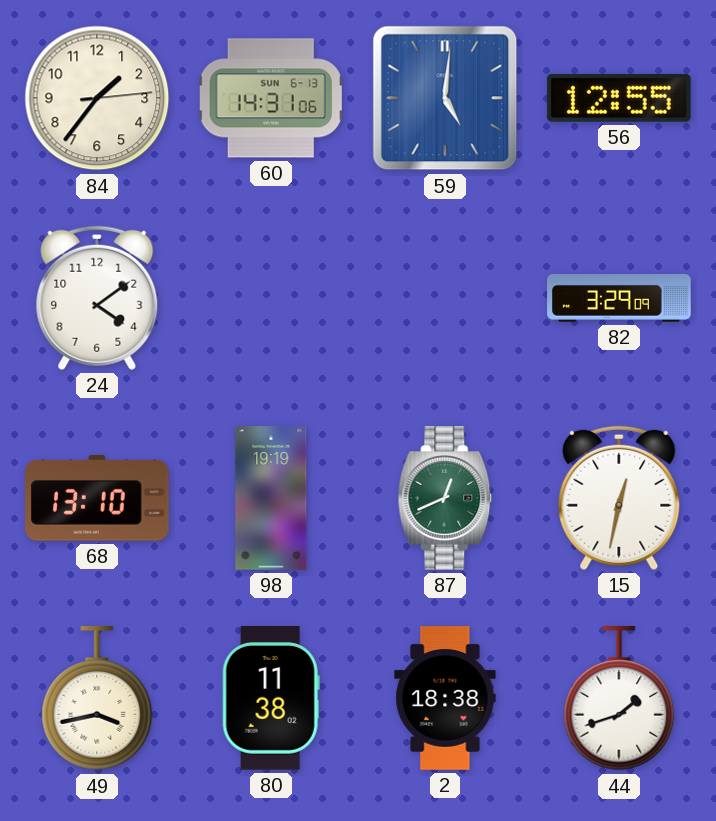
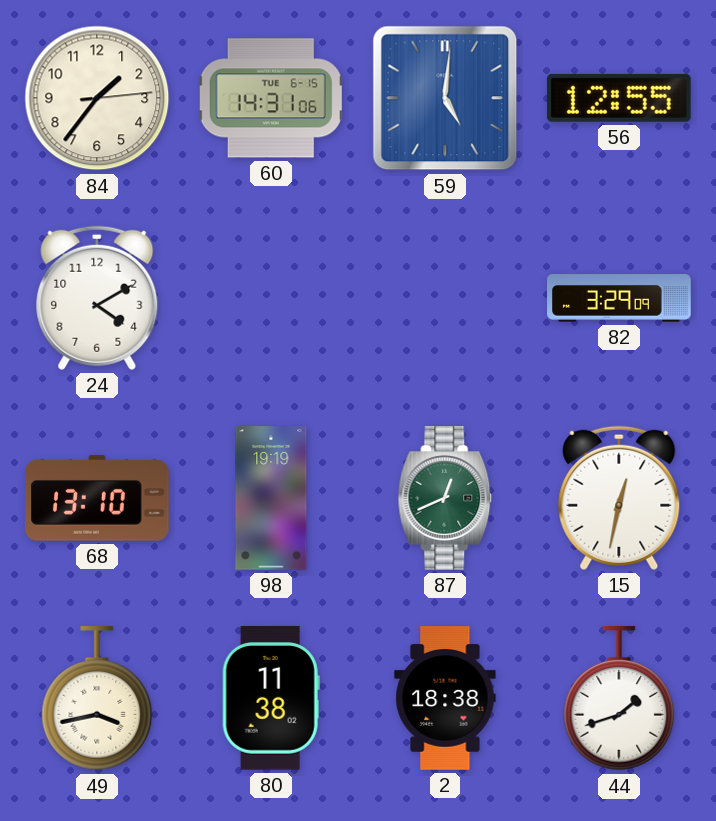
60 date: SUN 6-13 -> TUE 6-15
24: 4:09 -> 4:10
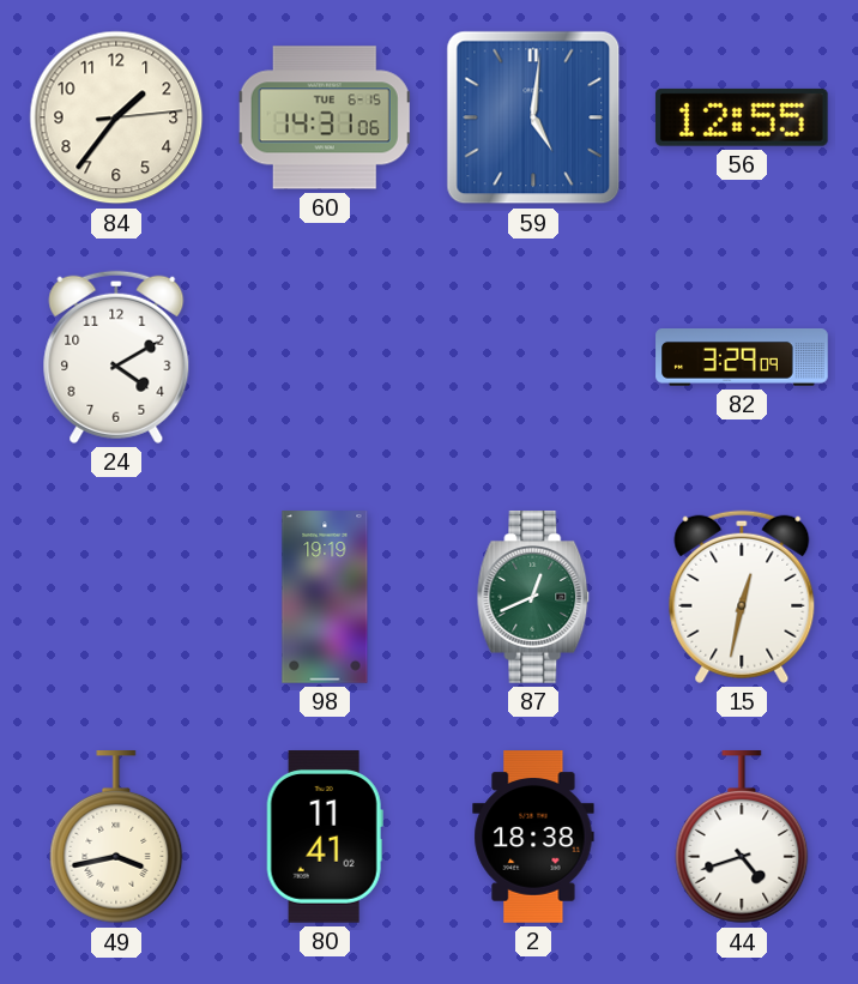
68: 13:10 -> none
80: 11:38 -> 11:41
44: 1:42 -> 4:42
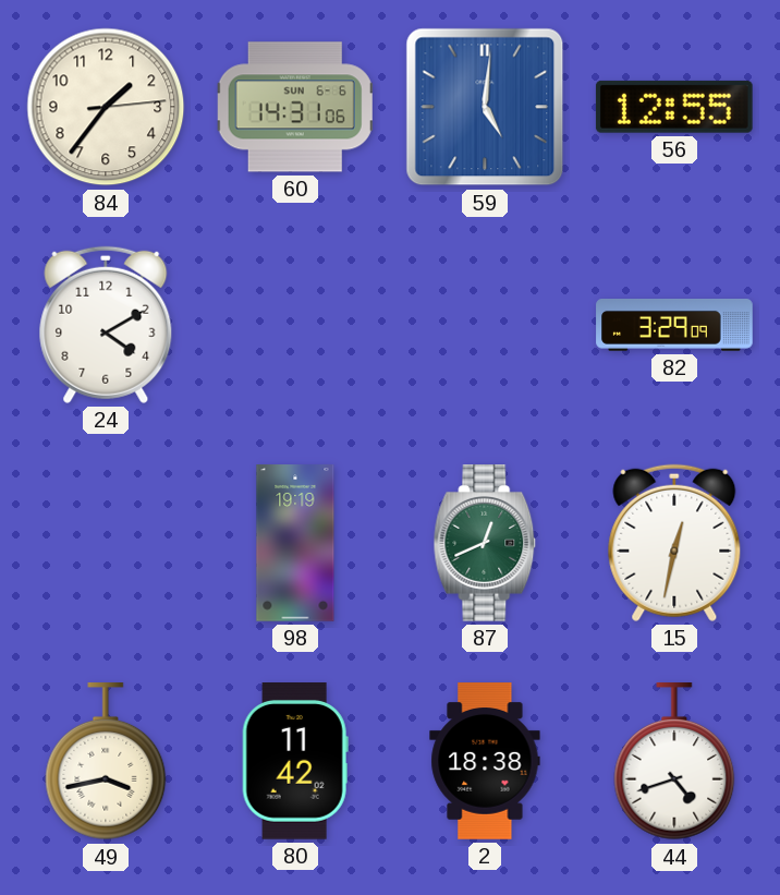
60 date: TUE 6-15 -> SUN 6-6
80: 11:41 -> 11:42
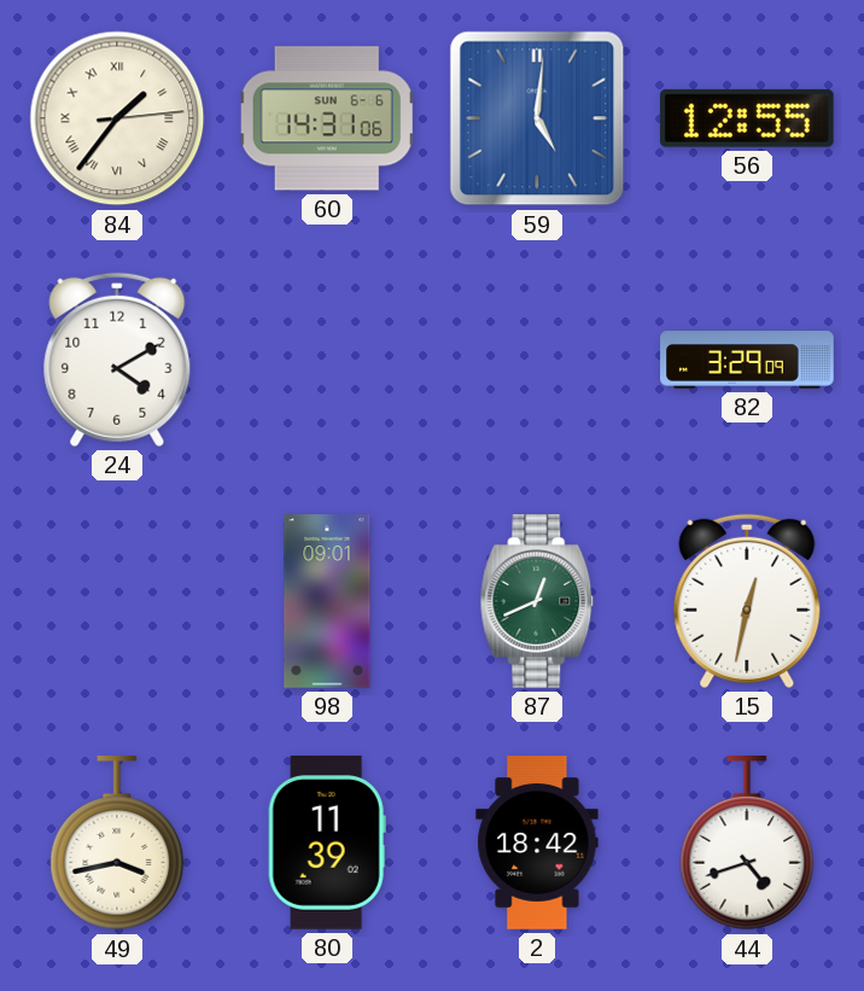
84 numerals: Arabic -> Roman
98: 19:19 -> 09:01
80: 11:42 -> 11:39
2: 18:38 -> 18:42
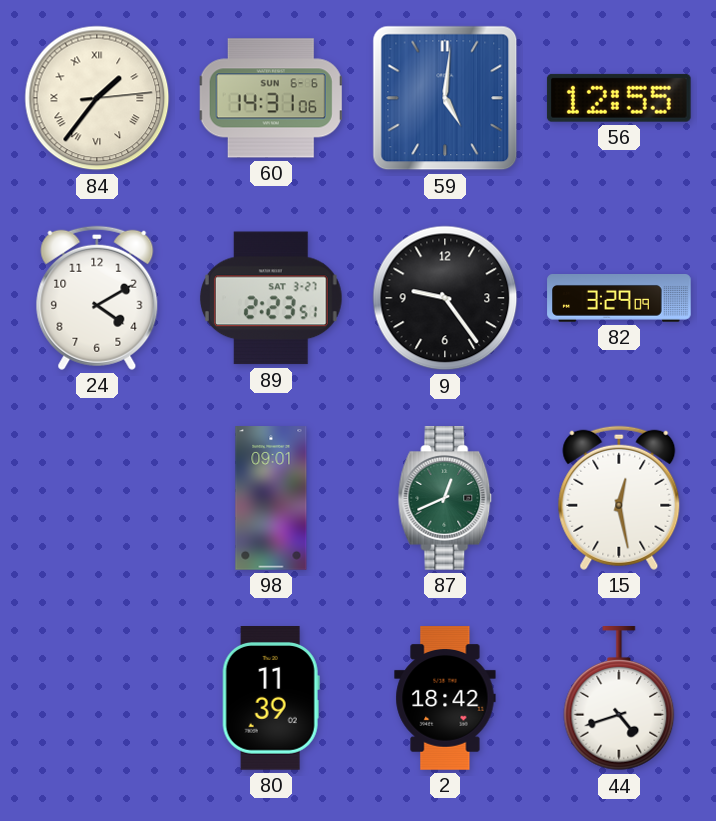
89: none -> 2:23
9: none -> 9:24
15: 12:32 -> 12:28
49: 3:43 -> none
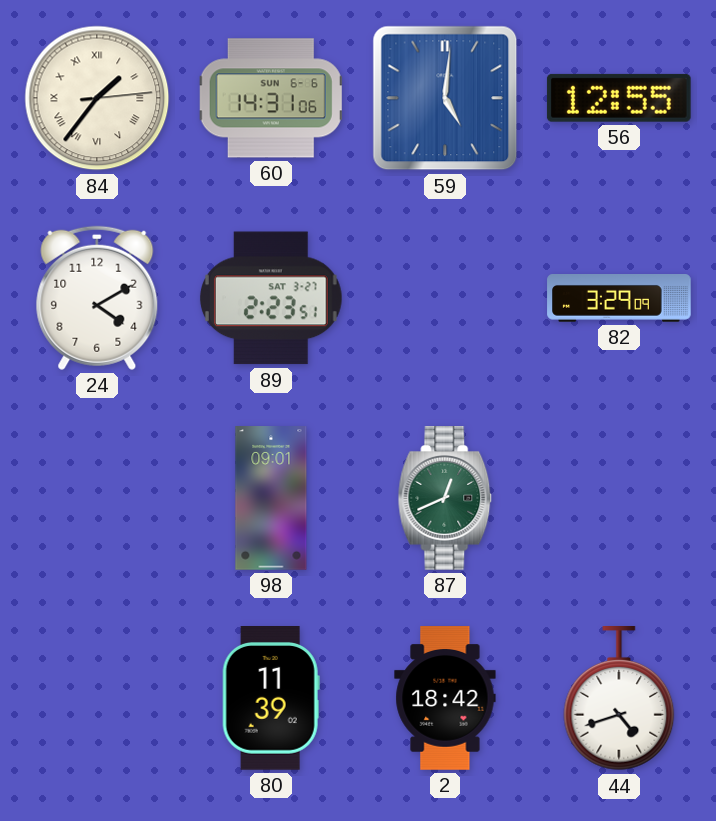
9: 9:24 -> none
15: 12:28 -> none
